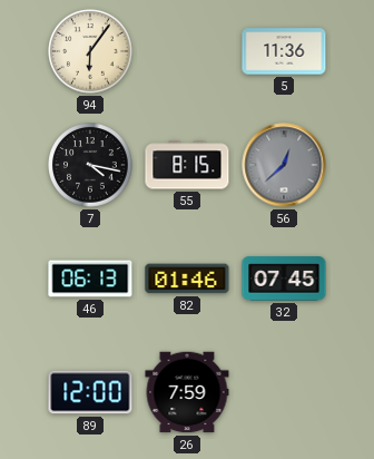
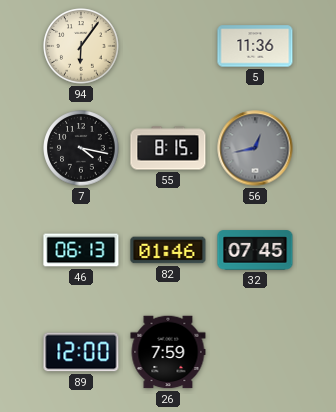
56: 12:38 -> 12:43
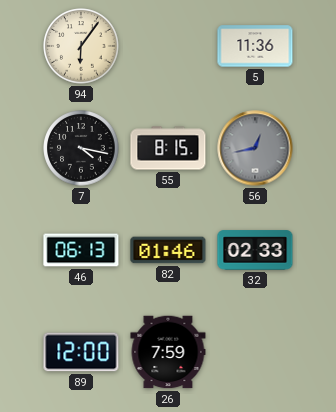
32: 07:45 -> 02:33
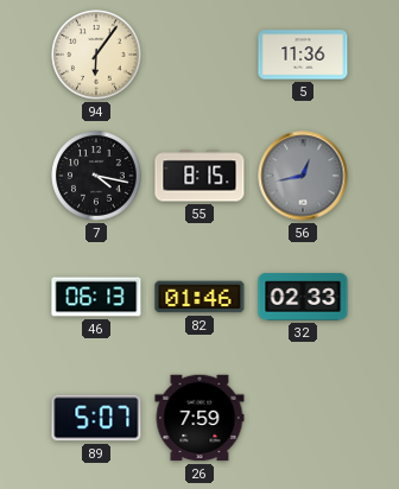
89: 12:00 -> 5:07
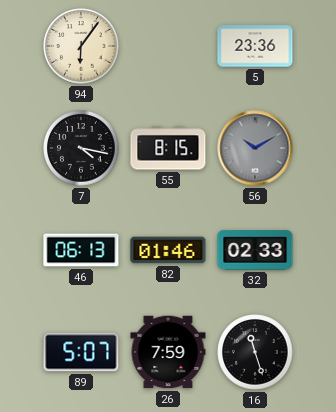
5: 11:36 -> 23:36
56: 12:43 -> 10:10
16: none -> 11:27
